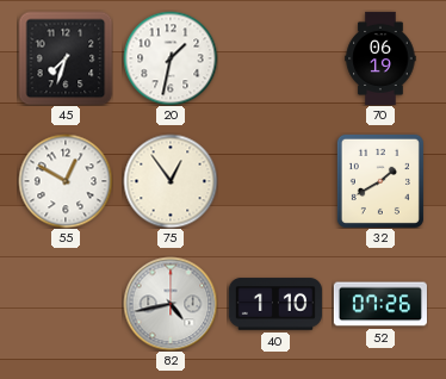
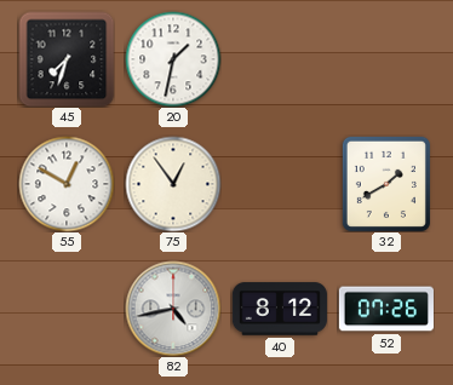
70: 06:19 -> none
40: 1:10 -> 8:12
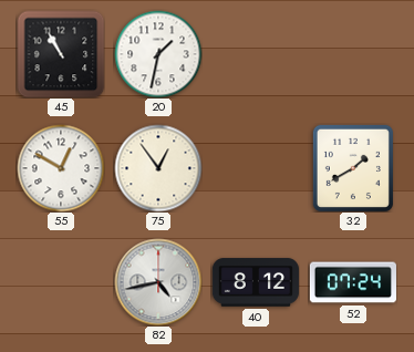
45: 7:33 -> 10:55
52: 07:26 -> 07:24
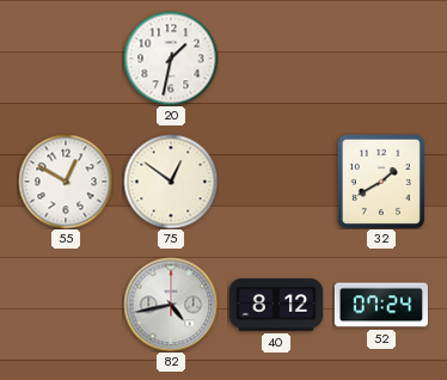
45: 10:55 -> none
75: 12:54 -> 12:51
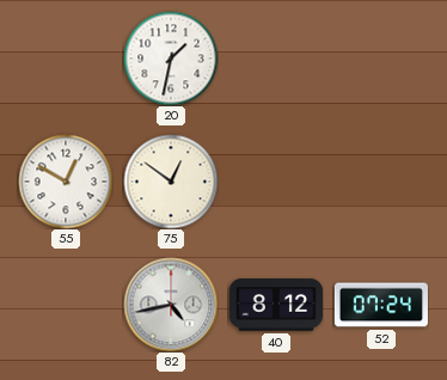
32: 1:40 -> none
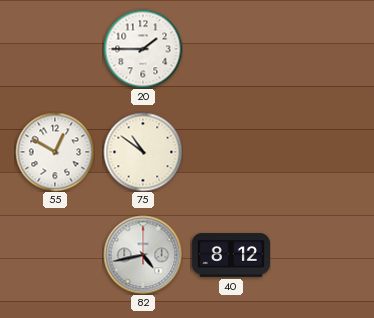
20: 1:32 -> 1:45
75: 12:51 -> 10:51
52: 07:24 -> none
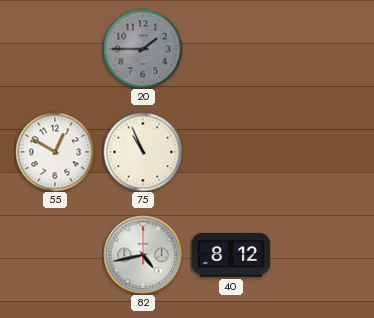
20 dial: white -> grey
75: 10:51 -> 10:56
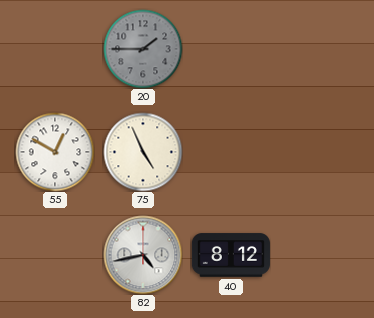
75: 10:56 -> 4:56
